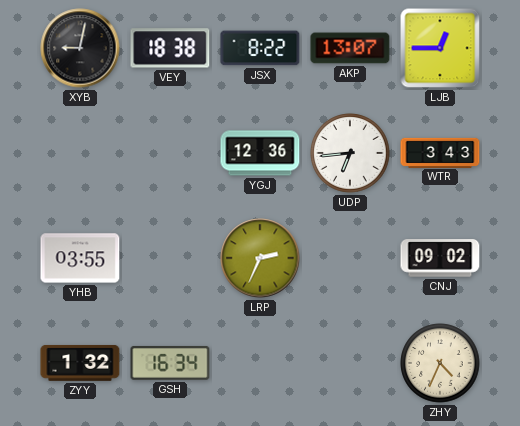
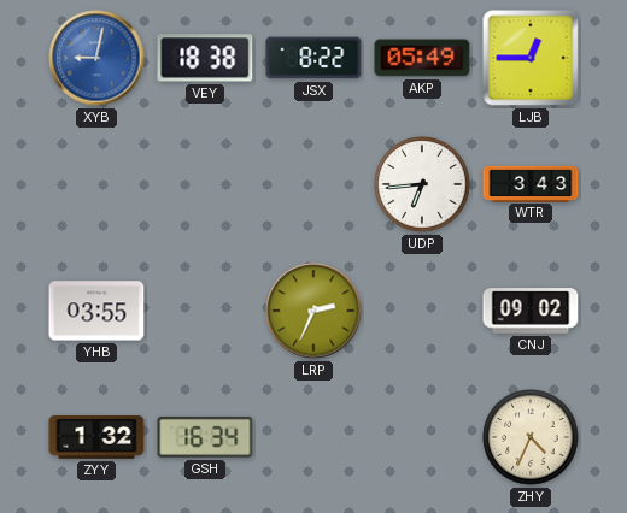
XYB dial: black -> blue
AKP: 13:07 -> 05:49
YGJ: 12:36 -> none
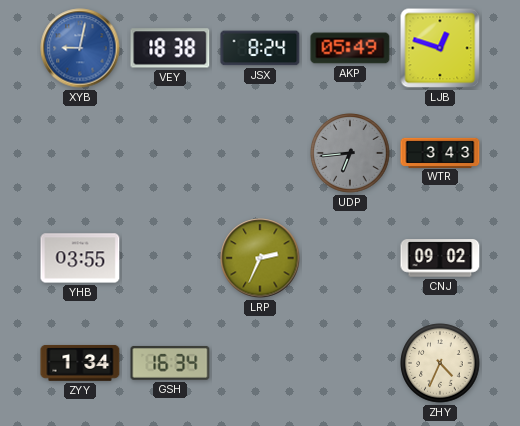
JSX: 8:22 -> 8:24
LJB: 12:45 -> 12:48
UDP dial: white -> grey
ZYY: 1:32 -> 1:34
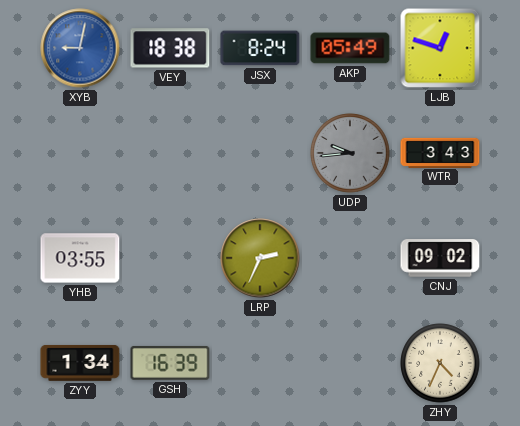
UDP: 6:44 -> 9:44
GSH: 16:34 -> 16:39
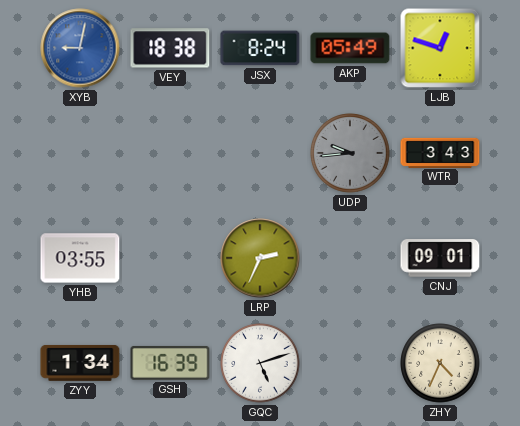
CNJ: 09:02 -> 09:01
GQC: none -> 5:12
